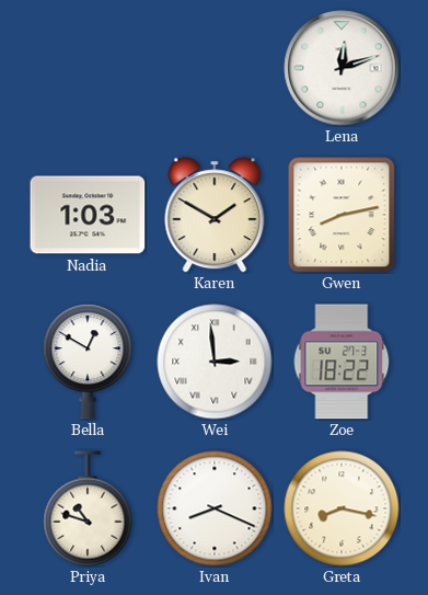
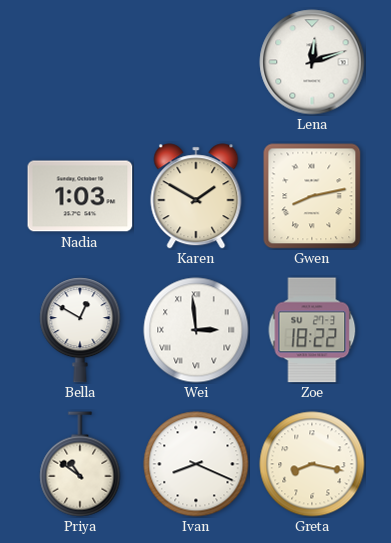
Priya: 10:48 -> 10:51
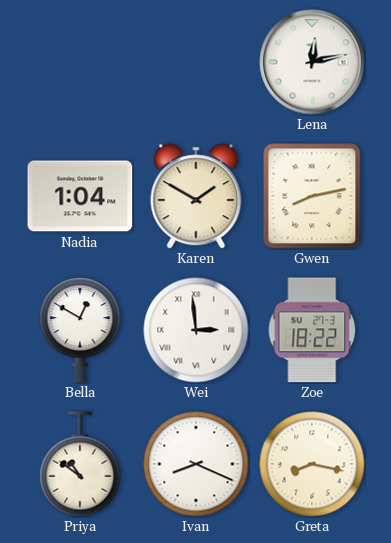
Lena: 12:12 -> 12:13
Nadia: 1:03 -> 1:04
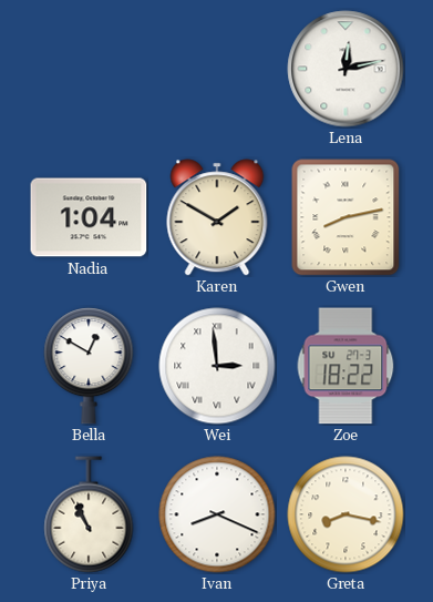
Priya: 10:51 -> 10:56
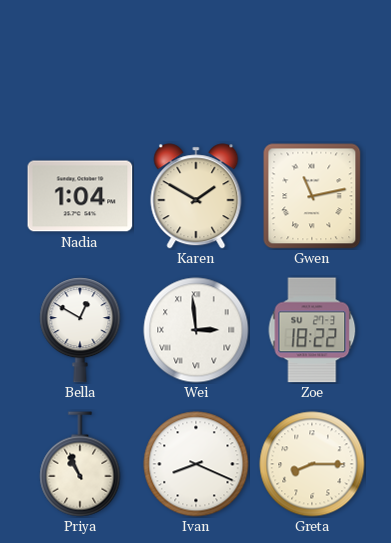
Lena: 12:13 -> none
Gwen: 8:13 -> 11:13
Greta: 8:17 -> 8:15
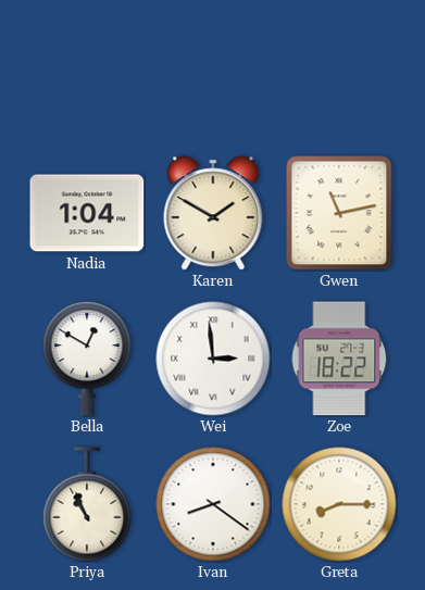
Ivan: 8:19 -> 8:21
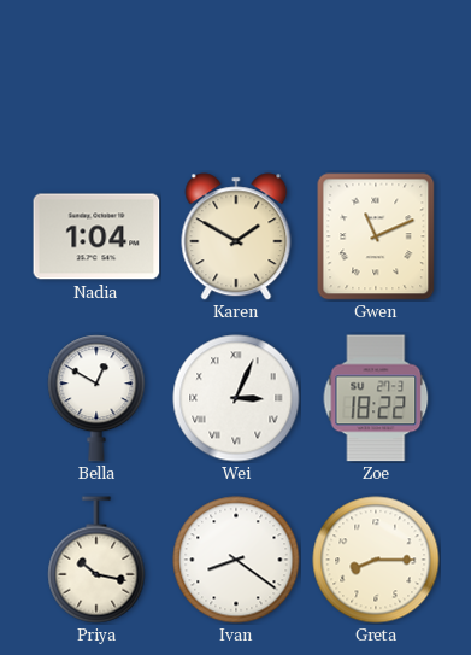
Gwen: 11:13 -> 11:11
Wei: 2:59 -> 3:04
Priya: 10:56 -> 10:17
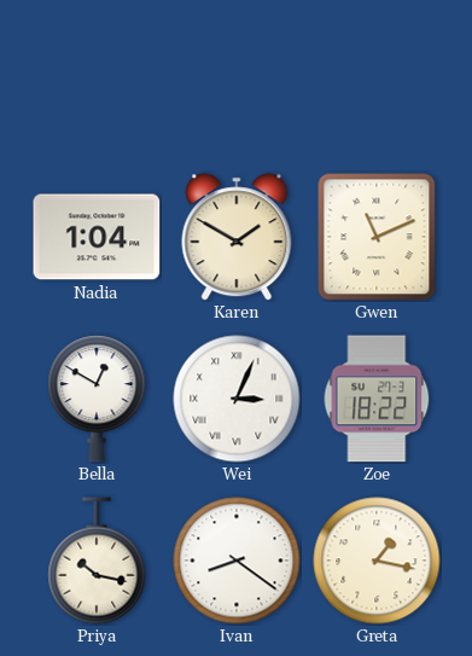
Greta: 8:15 -> 1:17
